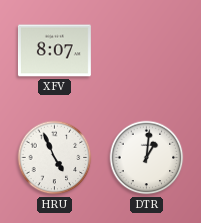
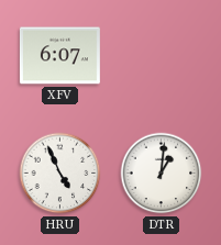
XFV: 8:07 -> 6:07
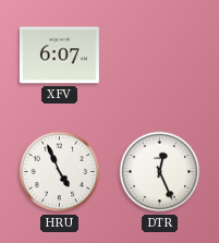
DTR: 1:01 -> 12:26
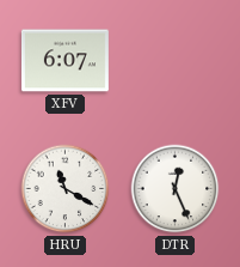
HRU: 4:56 -> 11:20
